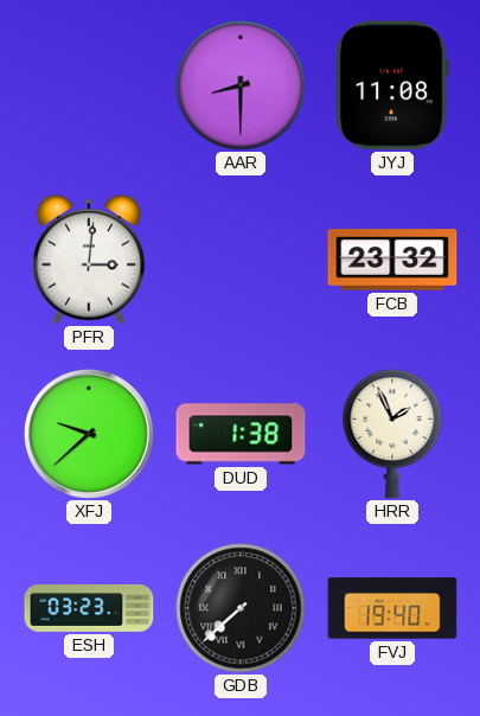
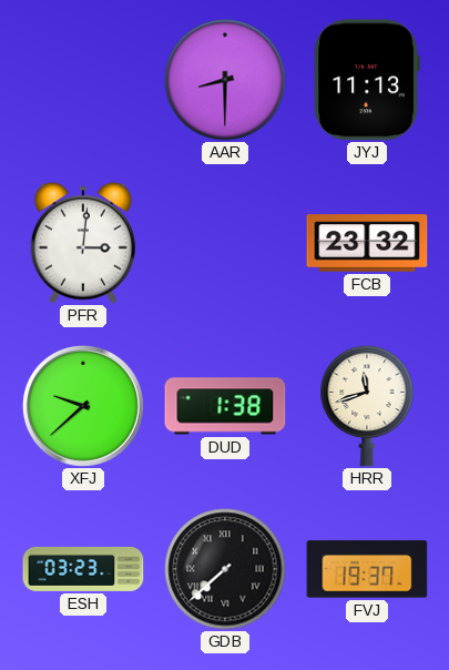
JYJ: 11:08 -> 11:13
HRR: 1:56 -> 11:42
FVJ: 19:40 -> 19:37
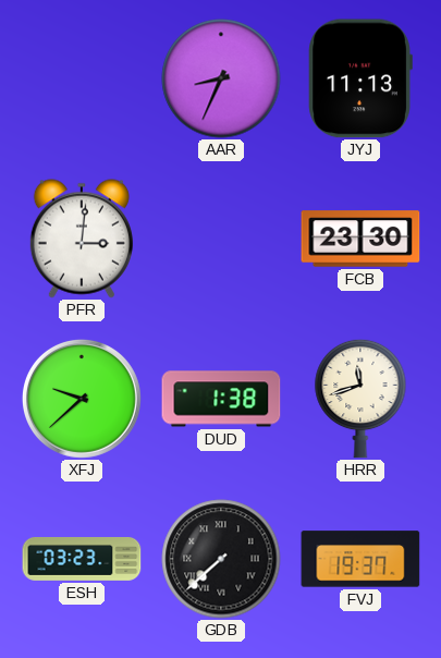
AAR: 8:30 -> 8:34
FCB: 23:32 -> 23:30
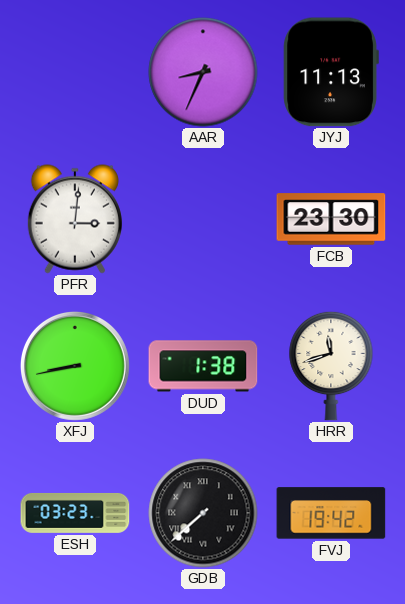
XFJ: 9:38 -> 8:43
FVJ: 19:37 -> 19:42
